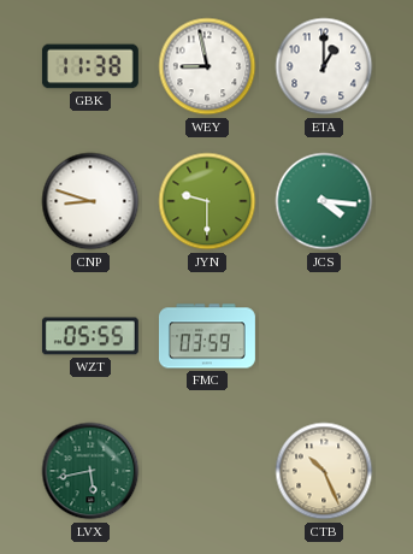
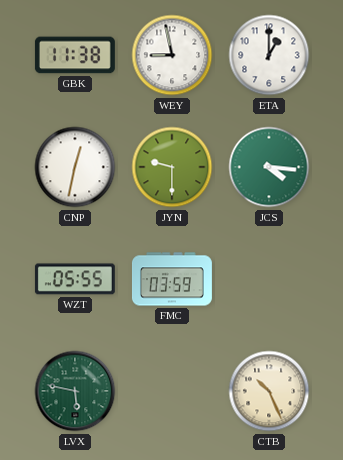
CNP: 8:48 -> 12:32
LVX: 5:43 -> 5:47
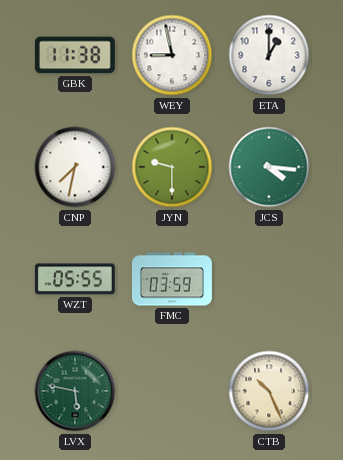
CNP: 12:32 -> 7:32
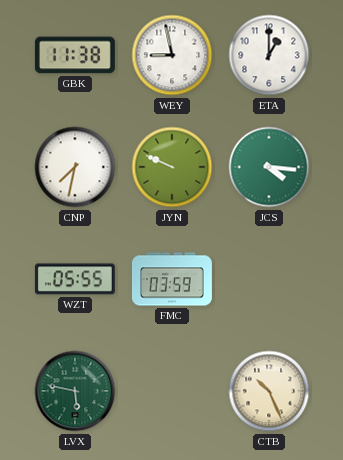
JYN: 9:30 -> 9:49
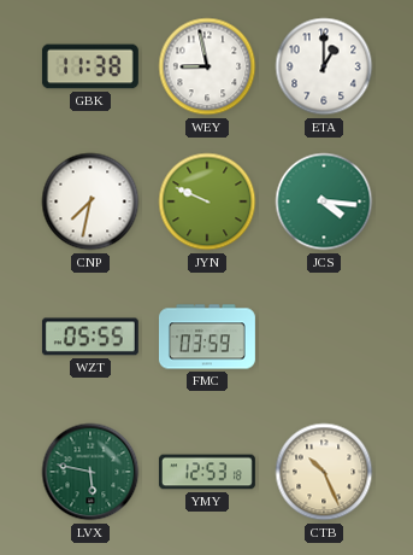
YMY: none -> 12:53
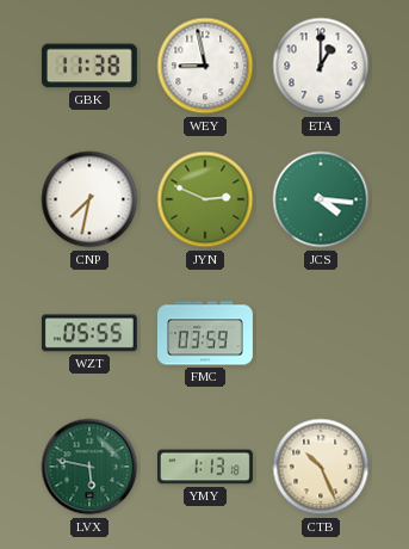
JYN: 9:49 -> 2:49
YMY: 12:53 -> 1:13
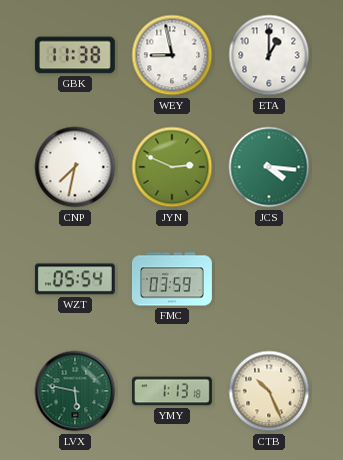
WZT: 05:55 -> 05:54
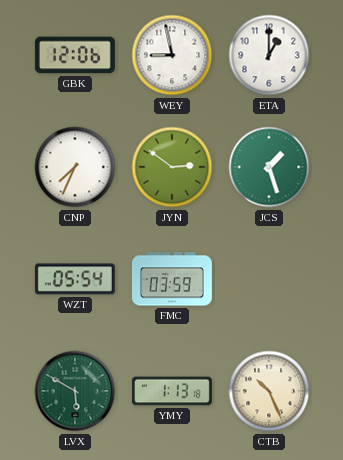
GBK: 11:38 -> 12:06
CNP: 7:32 -> 7:34
JYN: 2:49 -> 2:51
JCS: 4:16 -> 1:27
LVX: 5:47 -> 5:50
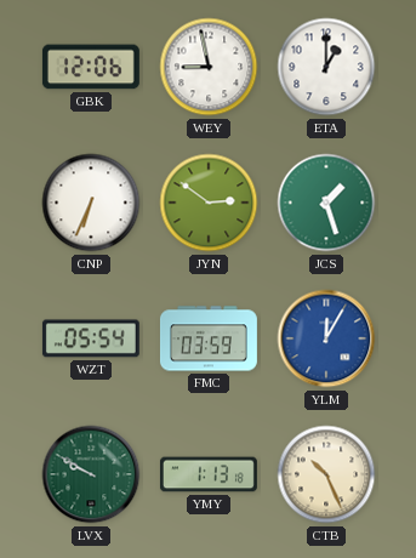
CNP: 7:34 -> 6:34
YLM: none -> 12:05
LVX: 5:50 -> 9:50
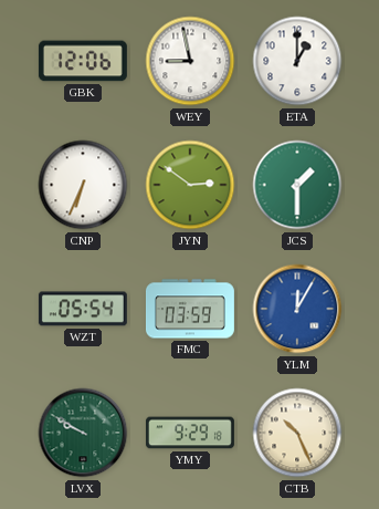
JCS: 1:27 -> 1:30
YMY: 1:13 -> 9:29
